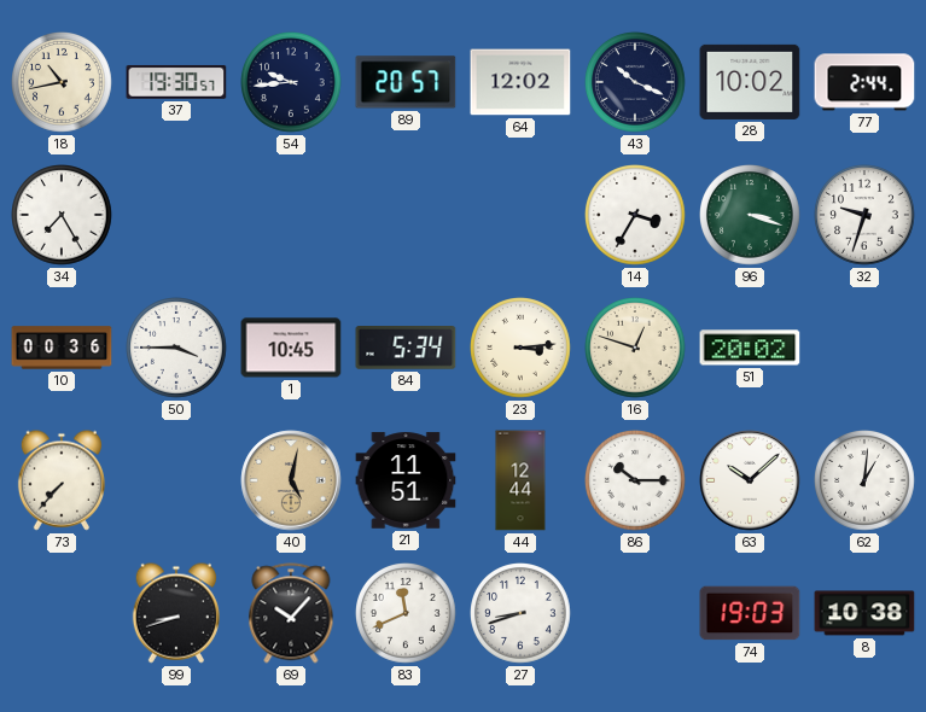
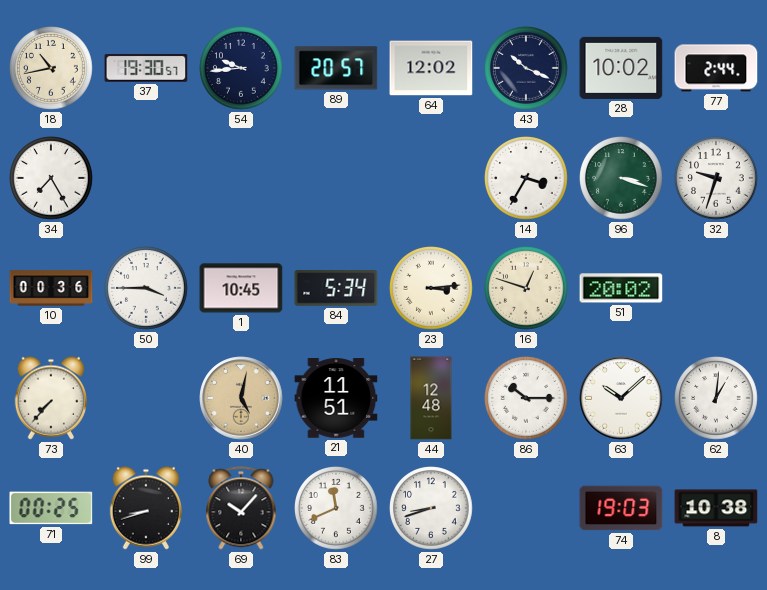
44: 12:44 -> 12:48
71: none -> 00:25
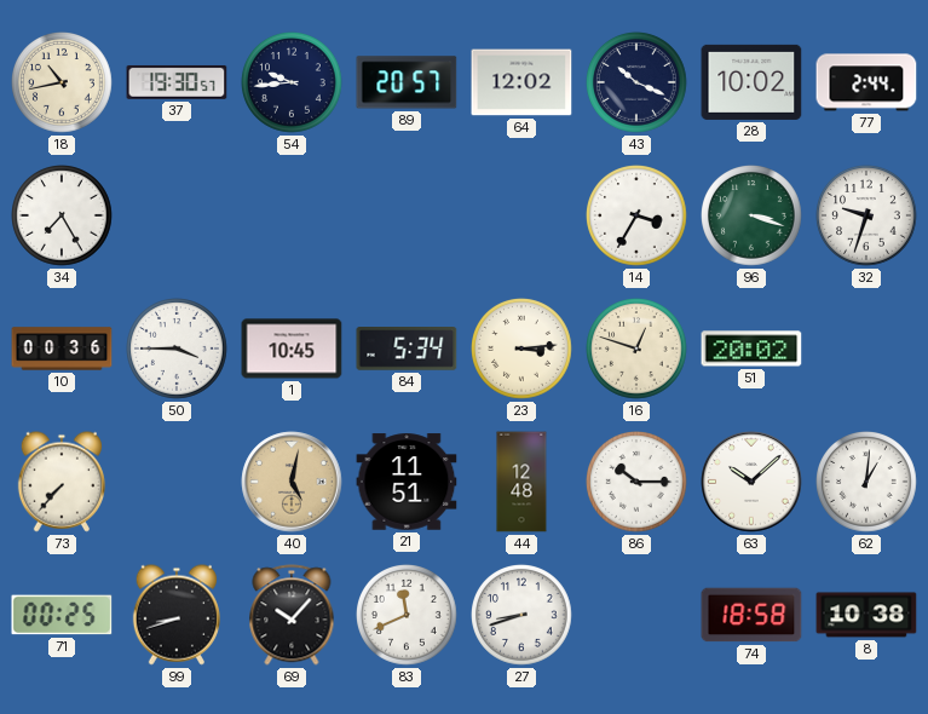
74: 19:03 -> 18:58
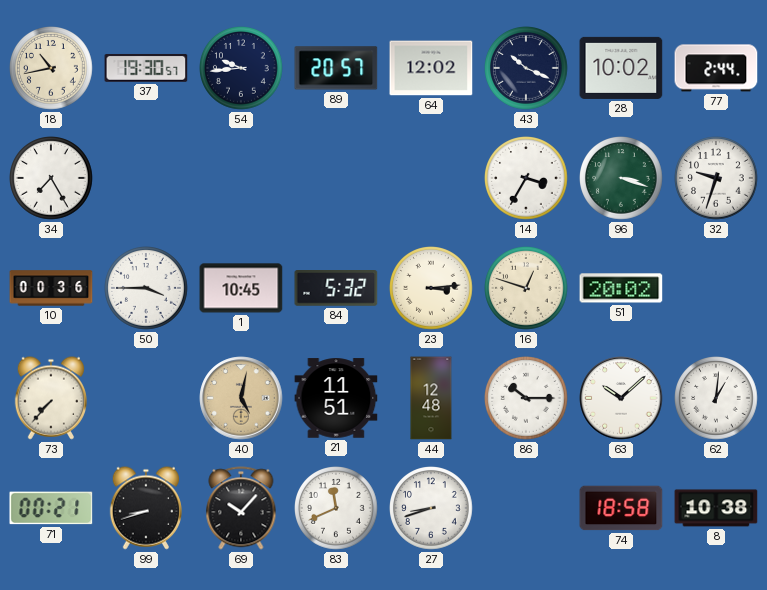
84: 5:34 -> 5:32
71: 00:25 -> 00:21
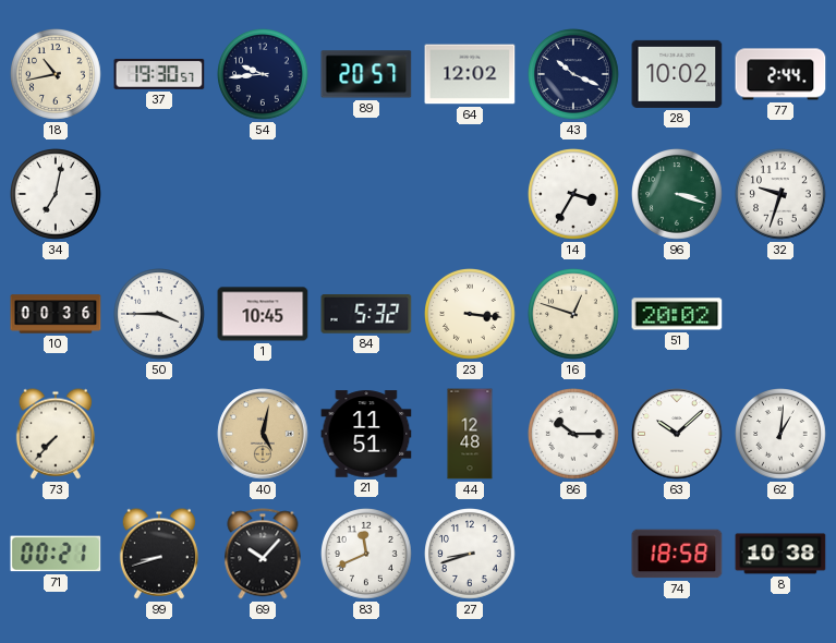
34: 7:25 -> 7:02
23: 3:14 -> 3:16
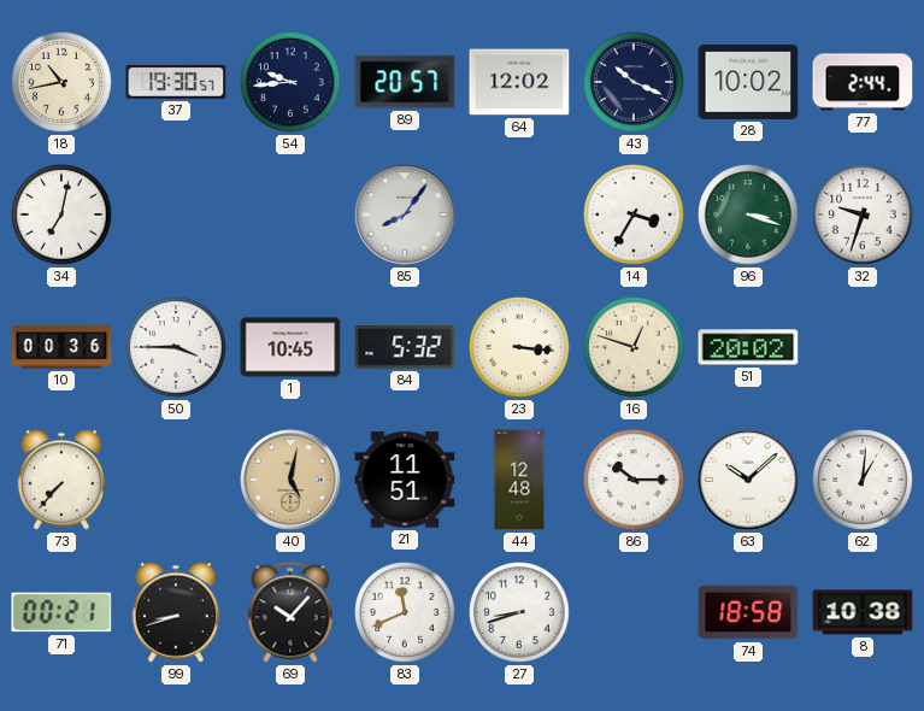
85: none -> 8:06
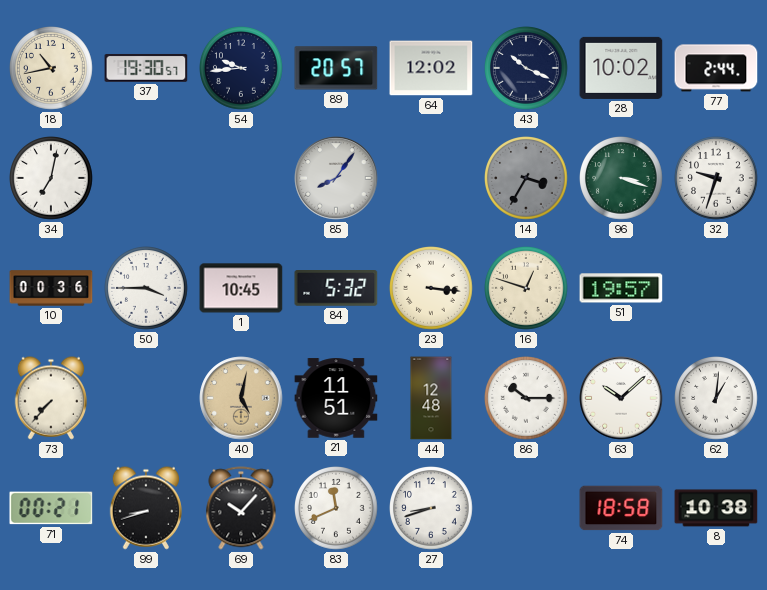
14 dial: white -> grey
51: 20:02 -> 19:57
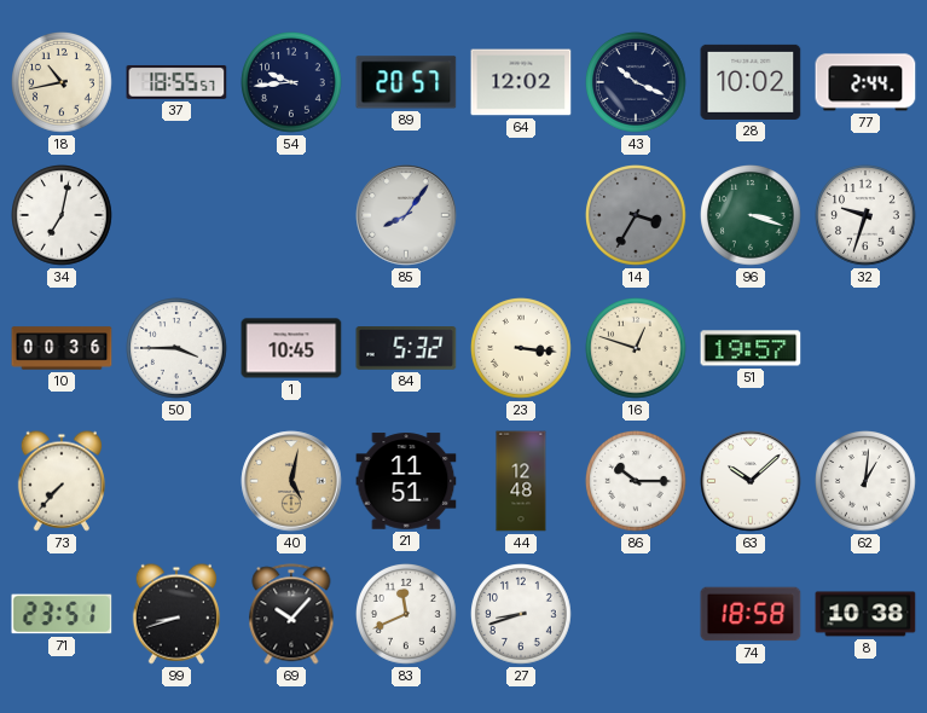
37: 19:30 -> 18:55
71: 00:21 -> 23:51
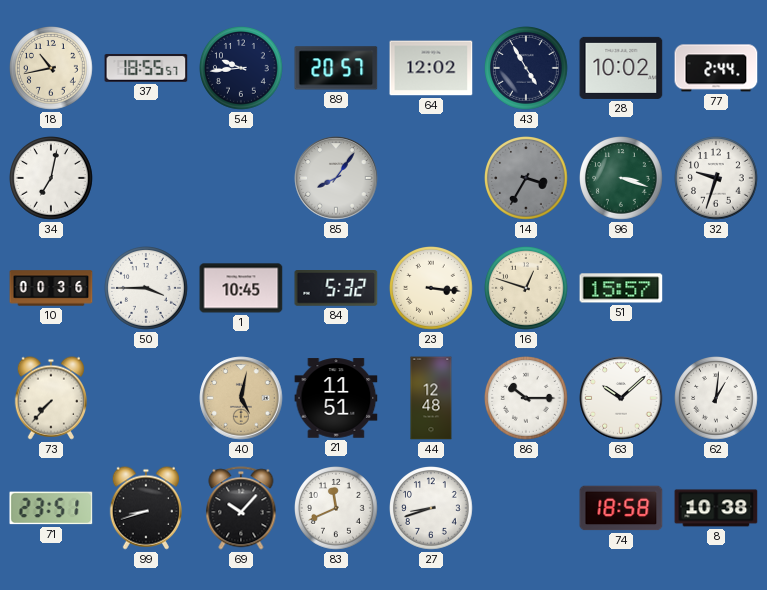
43: 10:19 -> 4:55
51: 19:57 -> 15:57
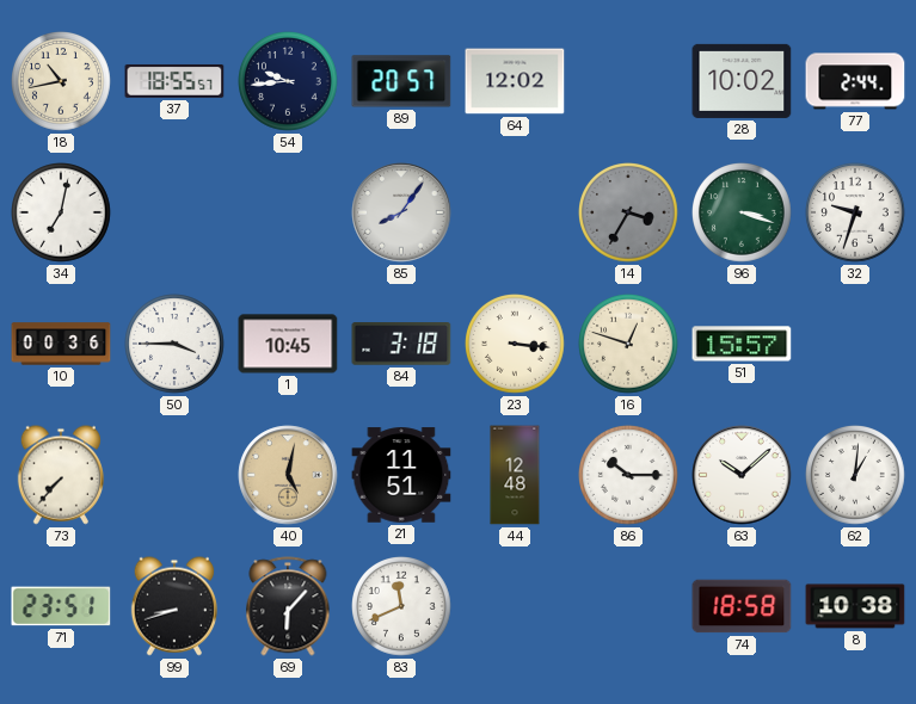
43: 4:55 -> none
84: 5:32 -> 3:18
69: 10:07 -> 6:07
27: 8:42 -> none
